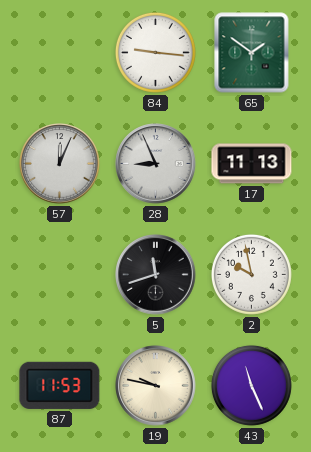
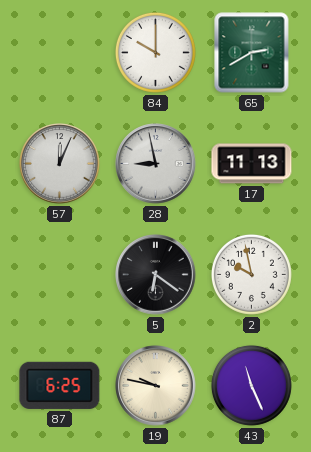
84: 9:16 -> 10:00
65: 1:51 -> 2:40
28: 8:56 -> 8:58
5: 11:42 -> 6:21
87: 11:53 -> 6:25
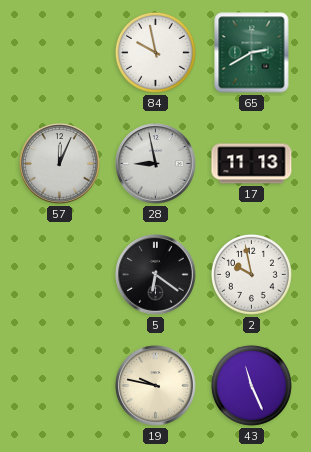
84: 10:00 -> 9:58
87: 6:25 -> none
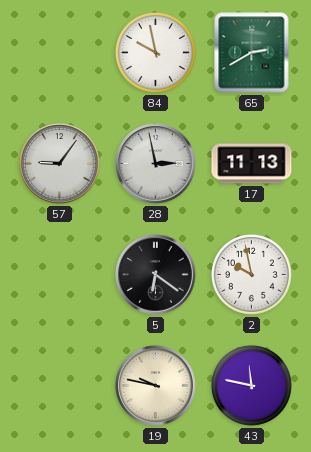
57: 12:04 -> 9:06
28: 8:58 -> 2:58
43: 11:26 -> 11:47
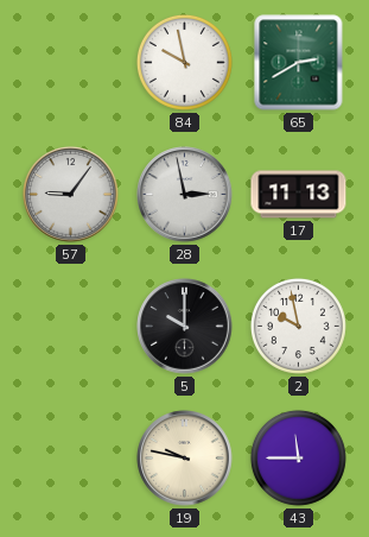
5: 6:21 -> 10:00
43: 11:47 -> 11:45
